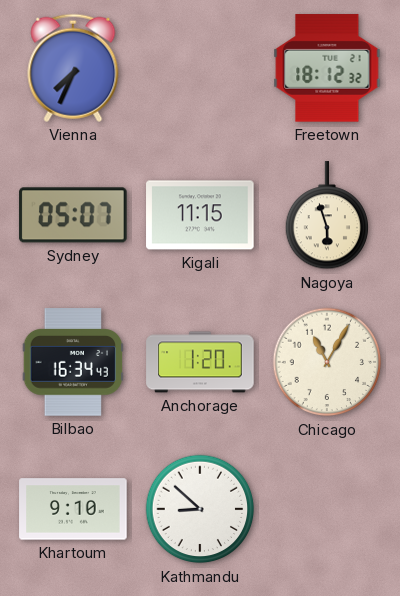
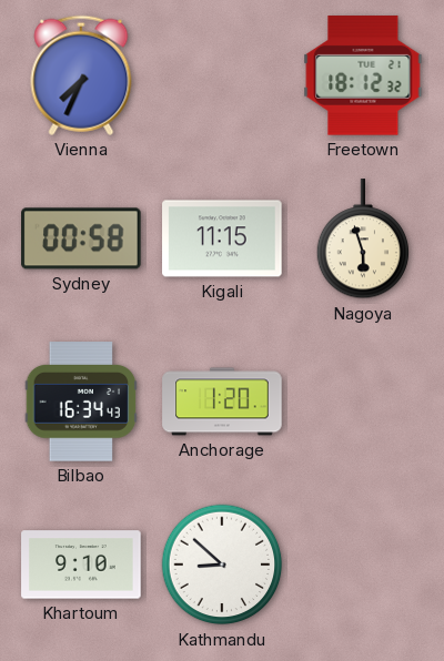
Sydney: 05:07 -> 00:58
Chicago: 11:05 -> none
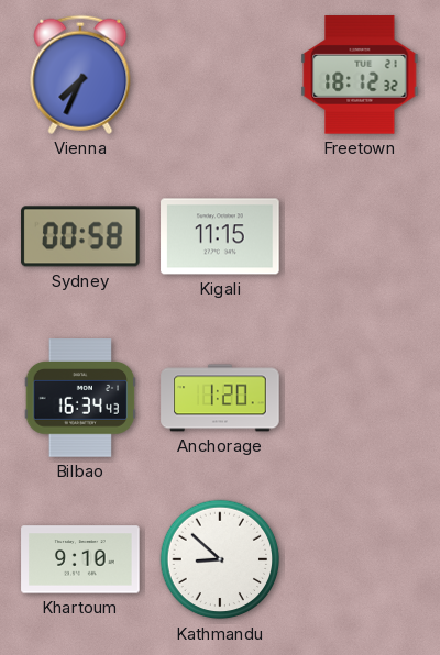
Nagoya: 5:57 -> none
